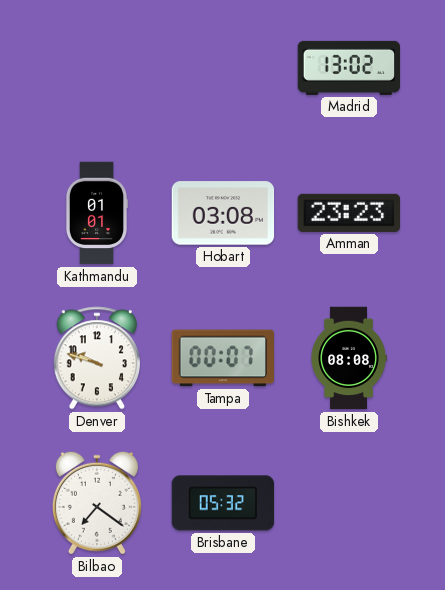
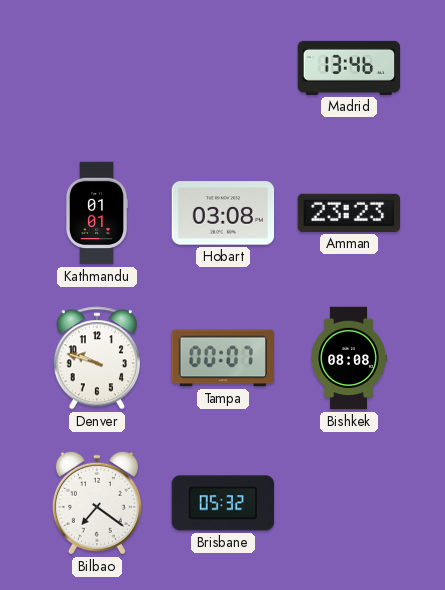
Madrid: 13:02 -> 13:46
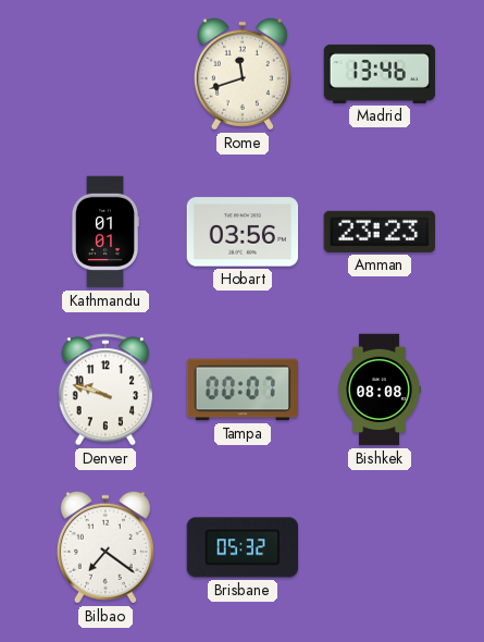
Rome: none -> 11:42
Hobart: 03:08 -> 03:56
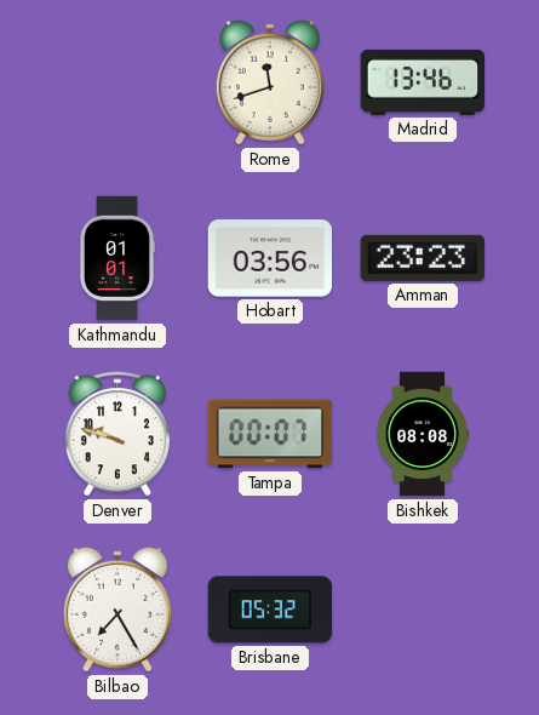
Bilbao: 7:21 -> 7:25
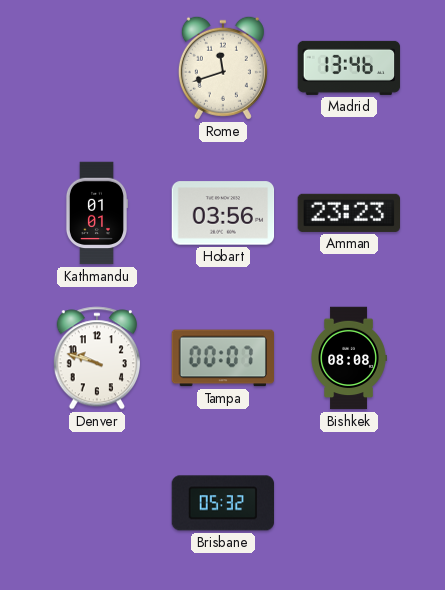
Bilbao: 7:25 -> none
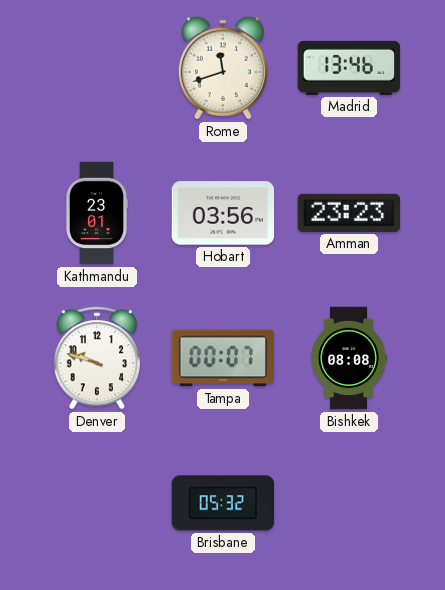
Kathmandu: 01:01 -> 23:01
